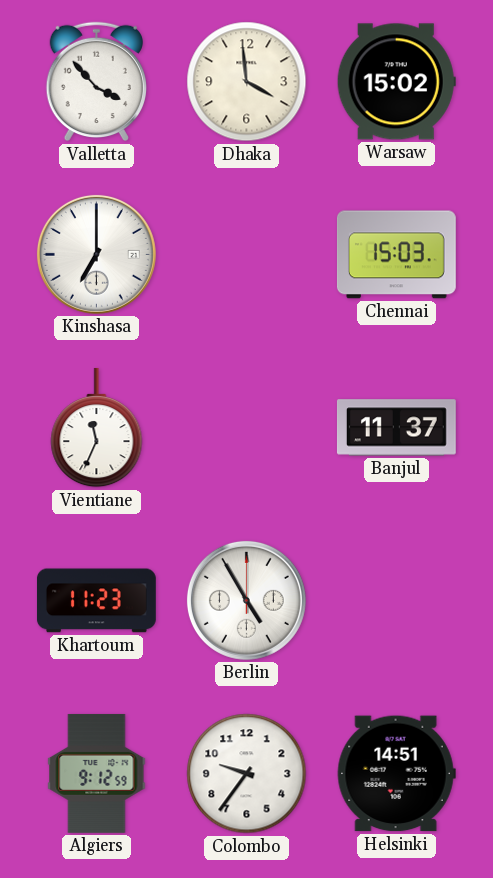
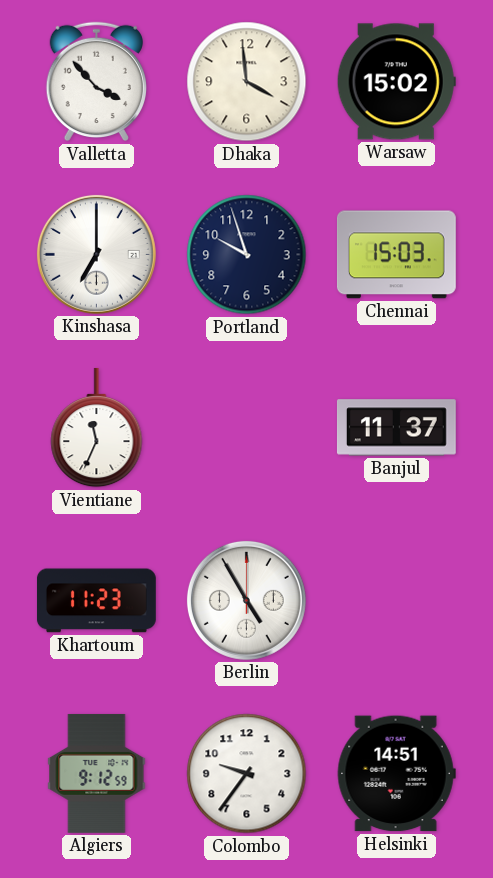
Portland: none -> 9:57
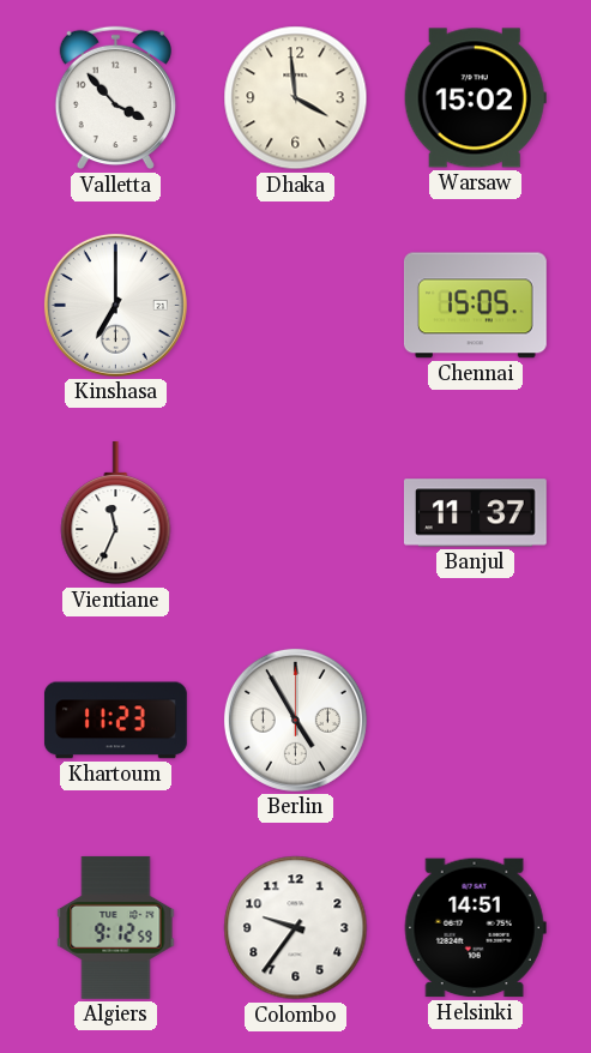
Portland: 9:57 -> none
Chennai: 15:03 -> 15:05
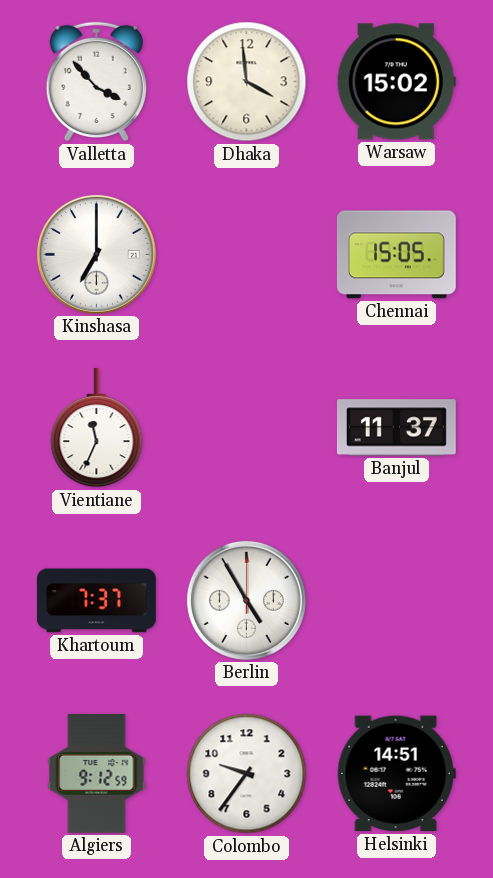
Khartoum: 11:23 -> 7:37
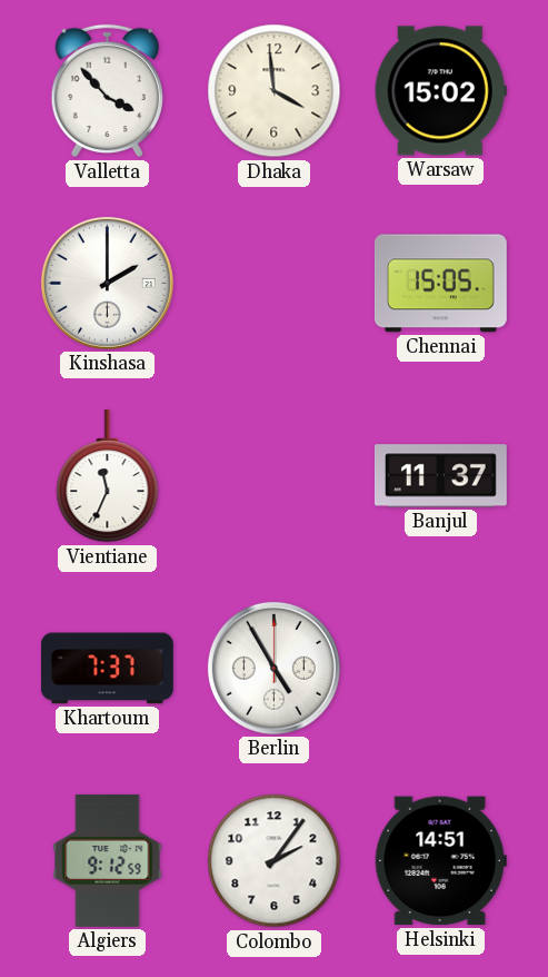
Kinshasa: 7:00 -> 2:00
Colombo: 9:36 -> 2:06
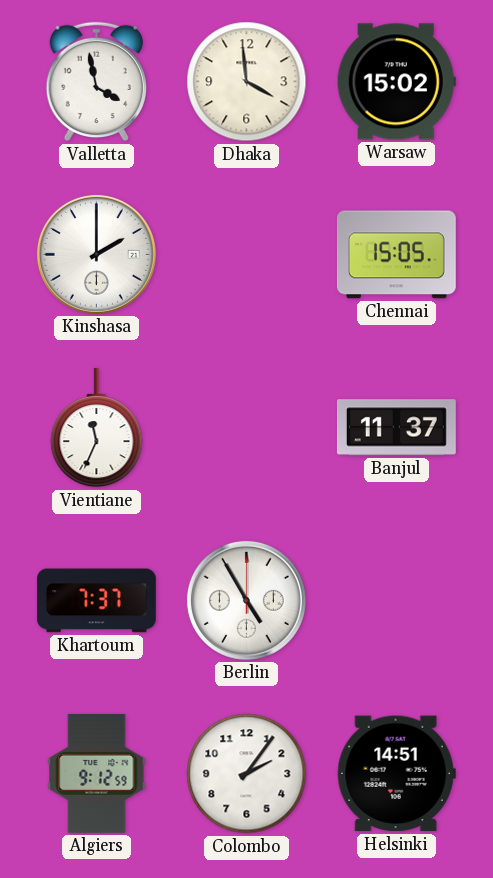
Valletta: 3:53 -> 3:58
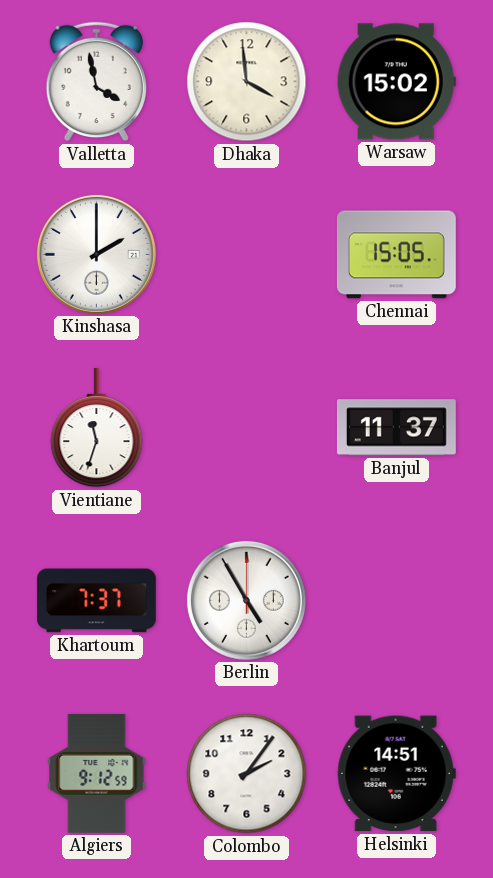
Vientiane: 11:34 -> 11:33
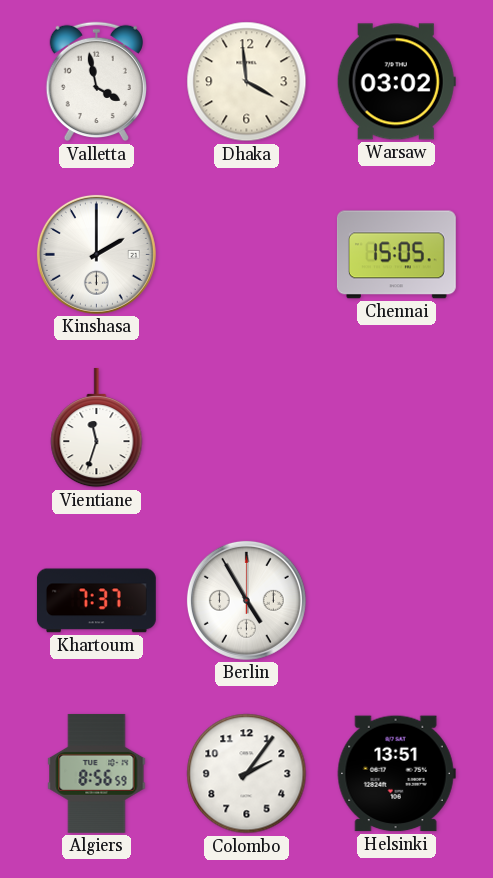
Warsaw: 15:02 -> 03:02
Banjul: 11:37 -> none
Algiers: 9:12 -> 8:56
Helsinki: 14:51 -> 13:51
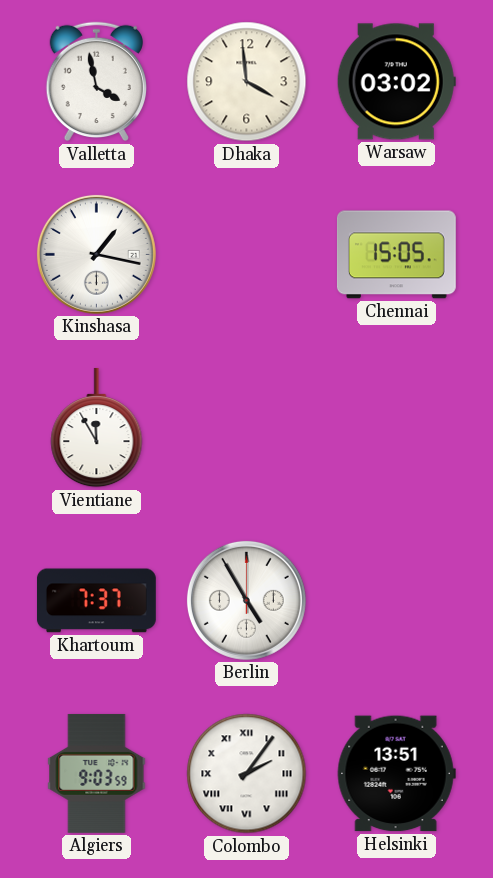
Kinshasa: 2:00 -> 1:17
Vientiane: 11:33 -> 11:55
Algiers: 8:56 -> 9:03
Colombo numerals: Arabic -> Roman
